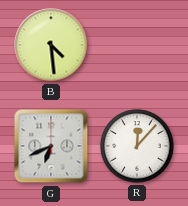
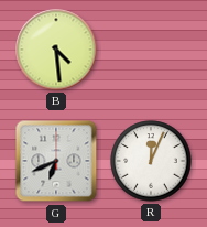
R: 12:07 -> 12:04
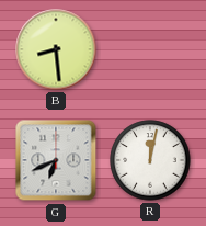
B: 4:29 -> 8:29
R: 12:04 -> 12:02
